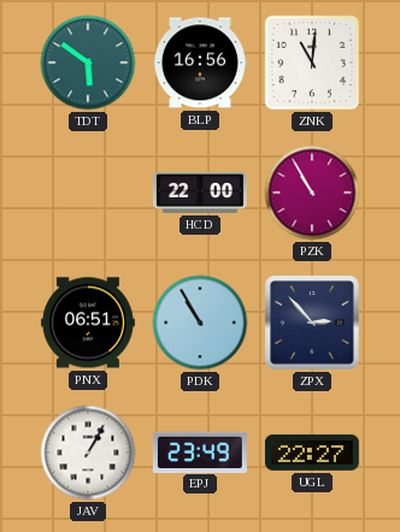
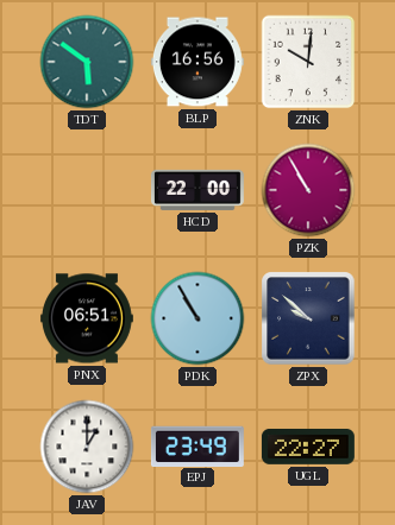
ZNK: 11:01 -> 10:01
ZPX: 2:53 -> 9:52
JAV: 1:05 -> 1:00
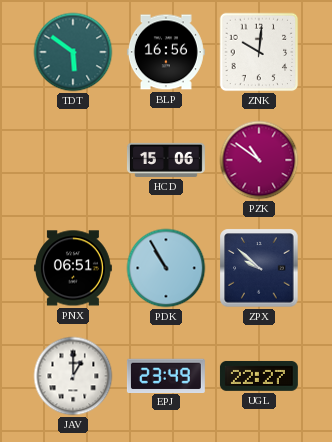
HCD: 22:00 -> 15:06
PZK: 10:55 -> 10:51
